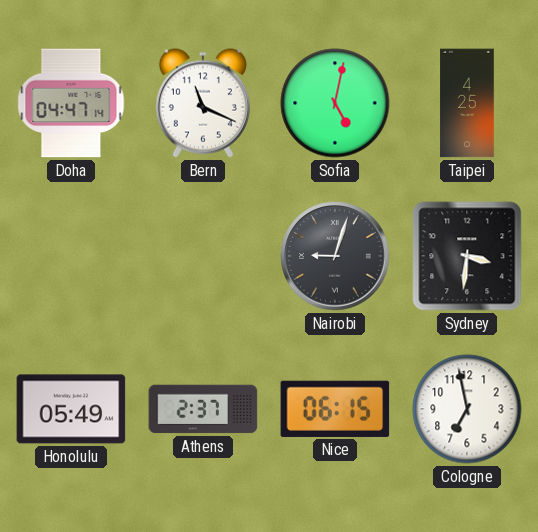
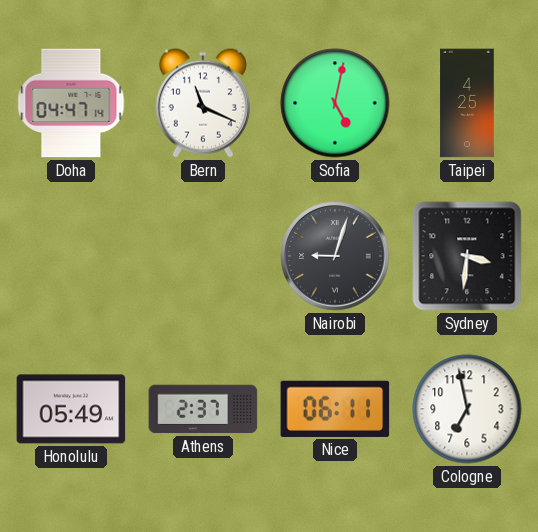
Nice: 06:15 -> 06:11
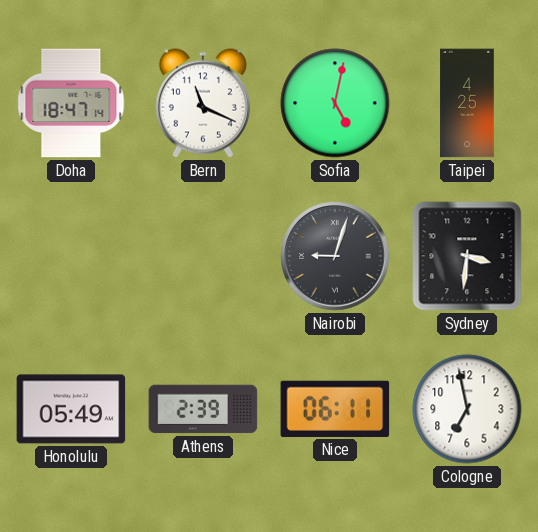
Doha: 04:47 -> 18:47
Athens: 2:37 -> 2:39
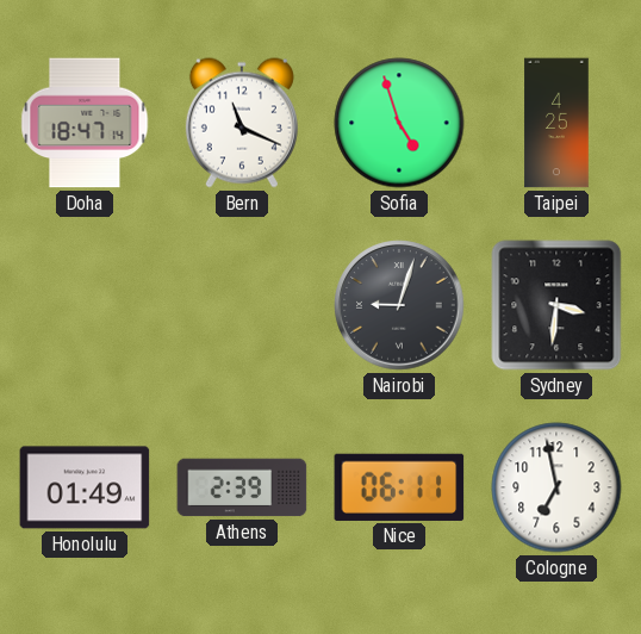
Sofia: 5:02 -> 4:57
Honolulu: 05:49 -> 01:49
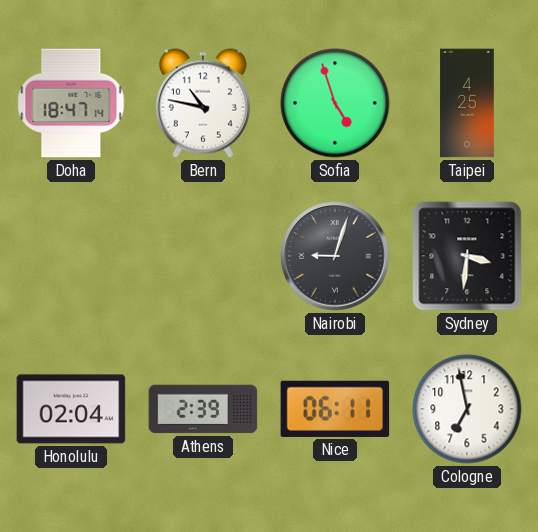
Bern: 11:19 -> 10:47
Honolulu: 01:49 -> 02:04
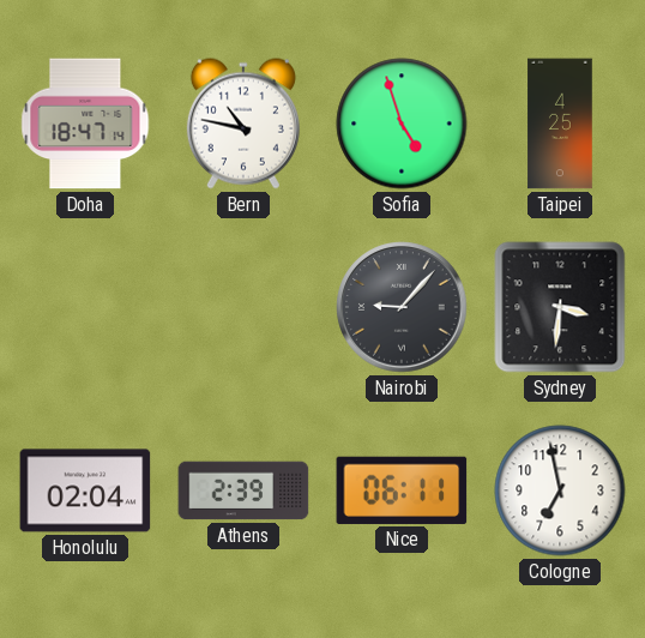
Nairobi: 9:03 -> 9:07
